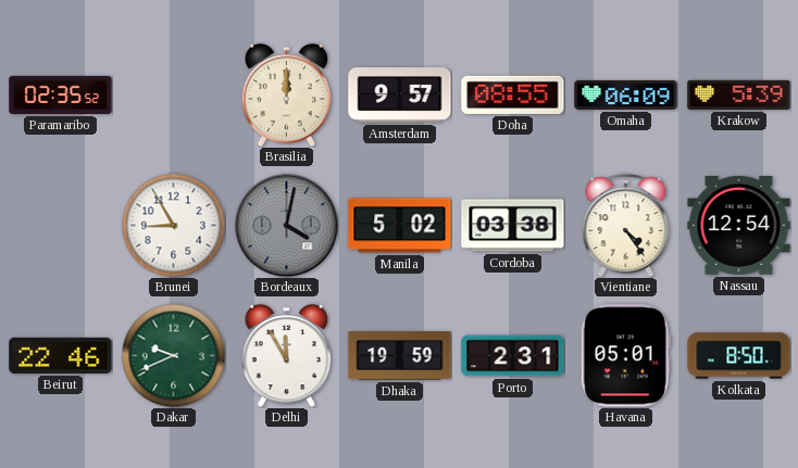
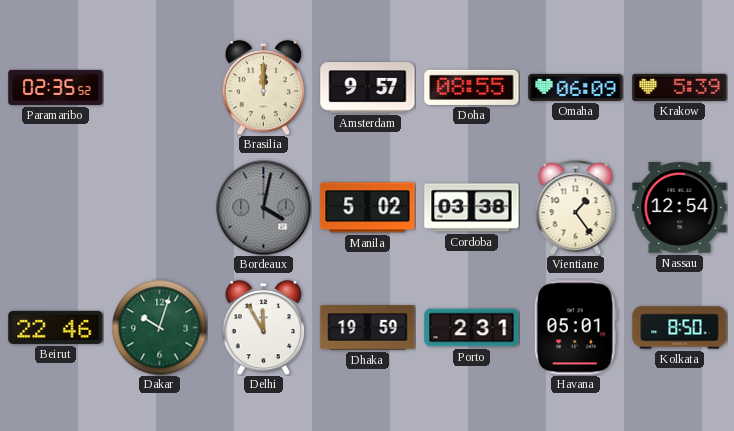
Brunei: 8:55 -> none
Vientiane: 4:24 -> 1:24
Dakar: 9:41 -> 10:03
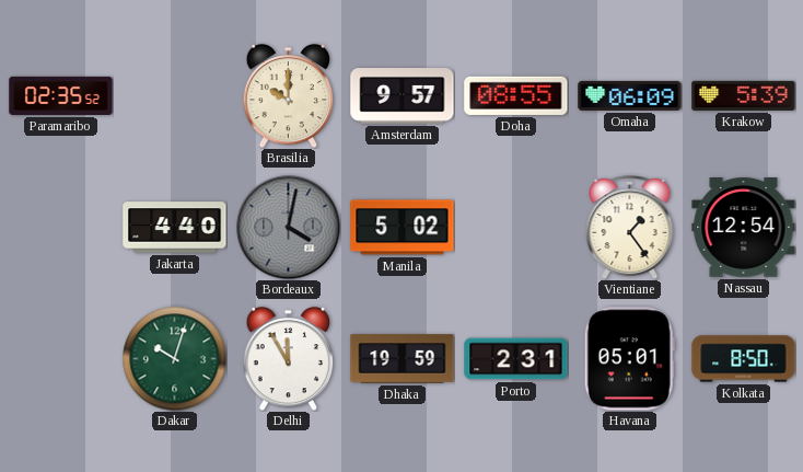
Brasilia: 12:00 -> 10:00
Jakarta: none -> 4:40
Cordoba: 03:38 -> none
Beirut: 22:46 -> none
